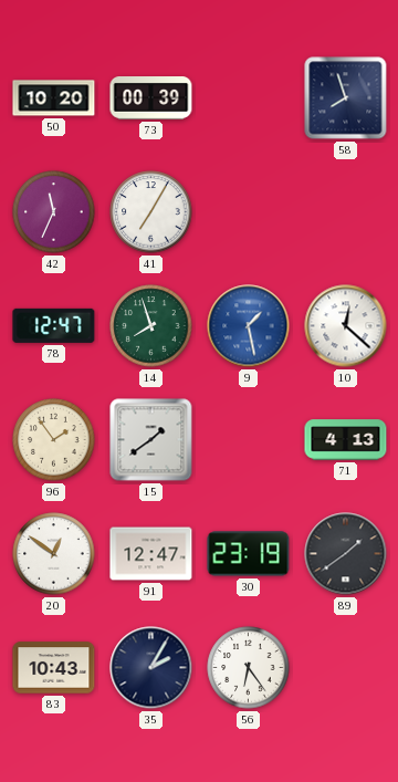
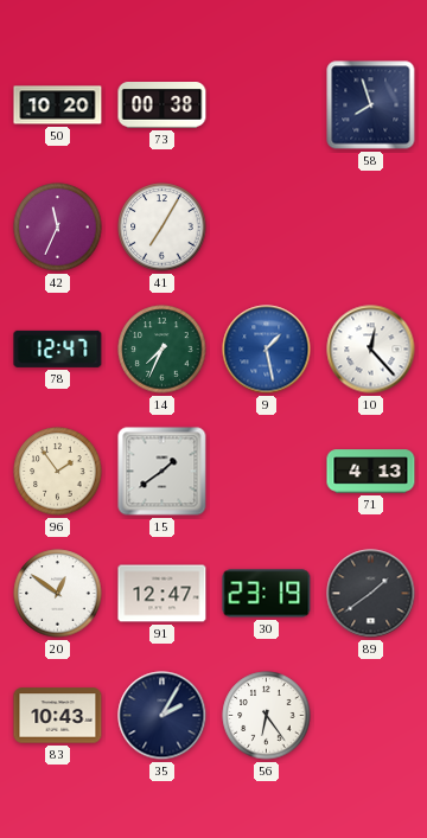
73: 00:39 -> 00:38
14: 7:57 -> 7:34
10: 12:22 -> 12:23
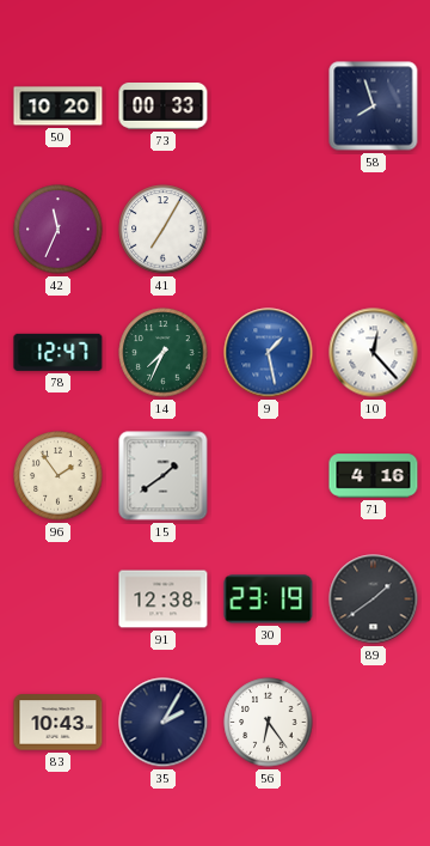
73: 00:38 -> 00:33
71: 4:13 -> 4:16
20: 12:51 -> none
91: 12:47 -> 12:38
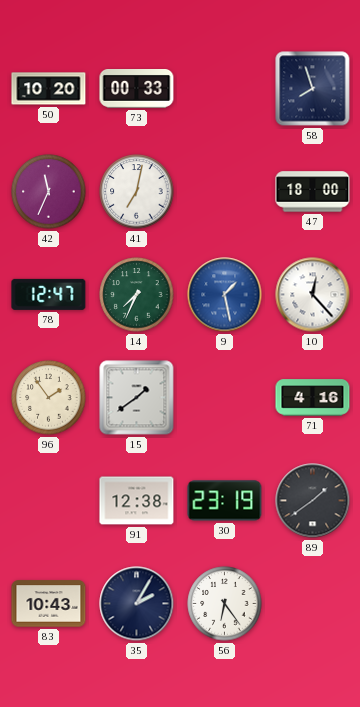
41: 7:05 -> 7:02
47: none -> 18:00
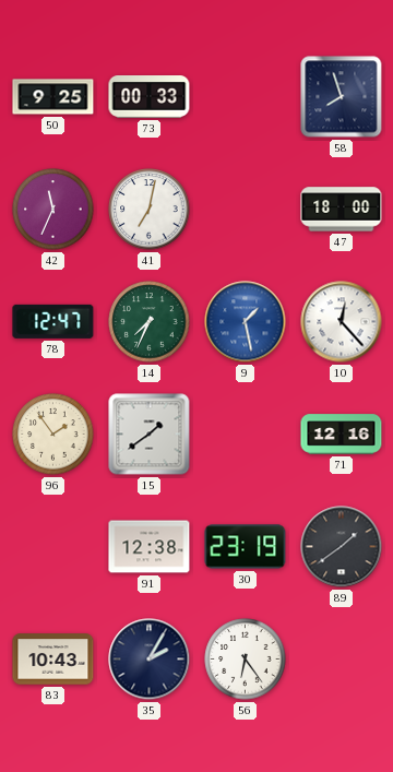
50: 10:20 -> 9:25
71: 4:16 -> 12:16
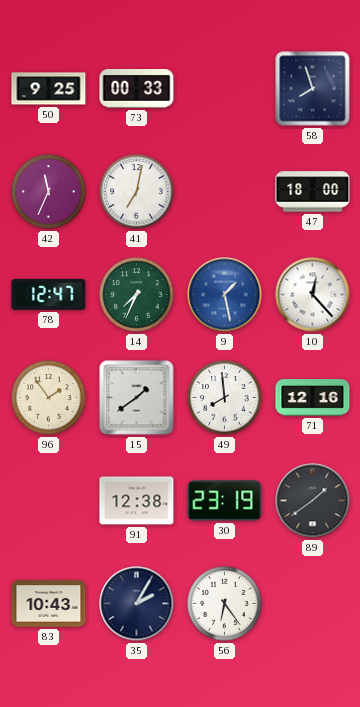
49: none -> 7:59
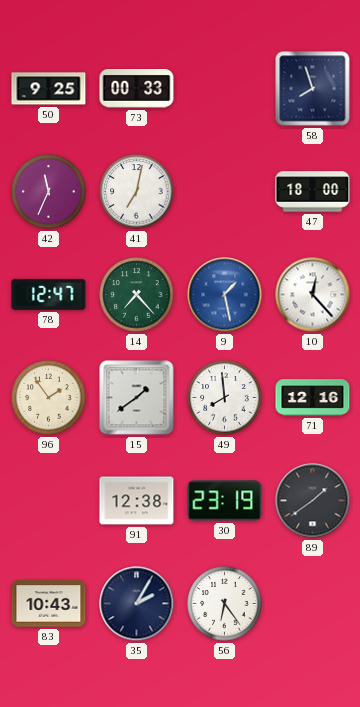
14: 7:34 -> 7:23
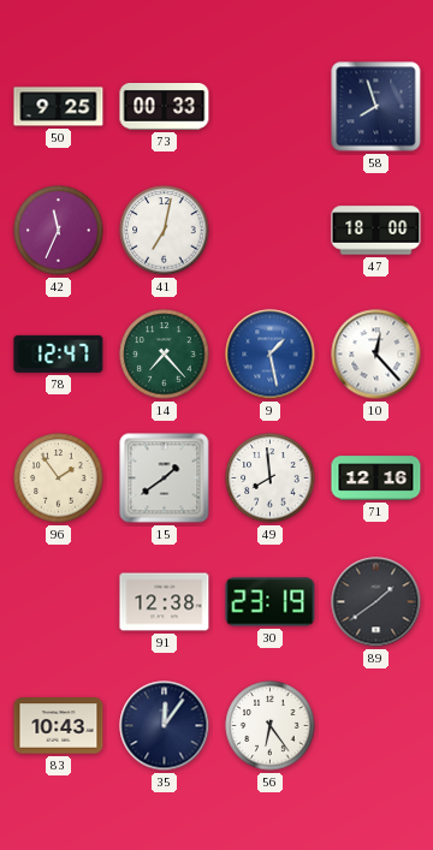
35: 2:05 -> 12:06
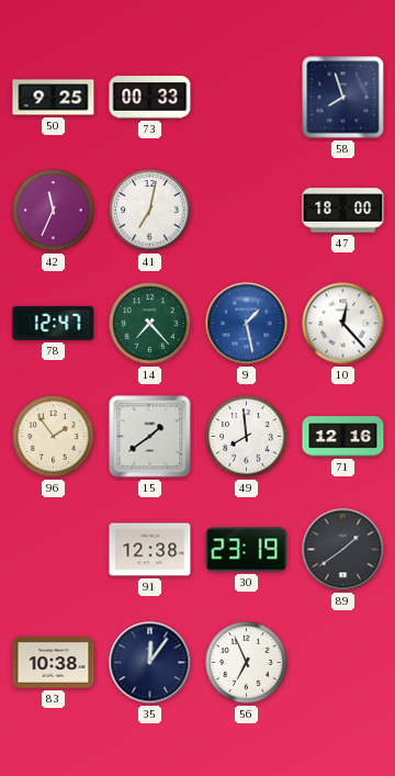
83: 10:43 -> 10:38
56: 6:24 -> 6:56
